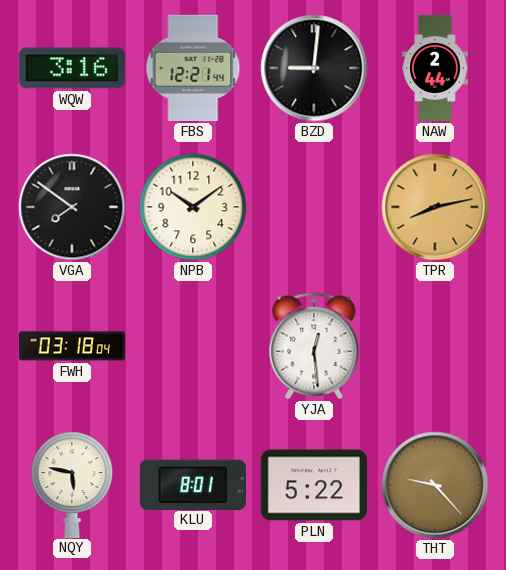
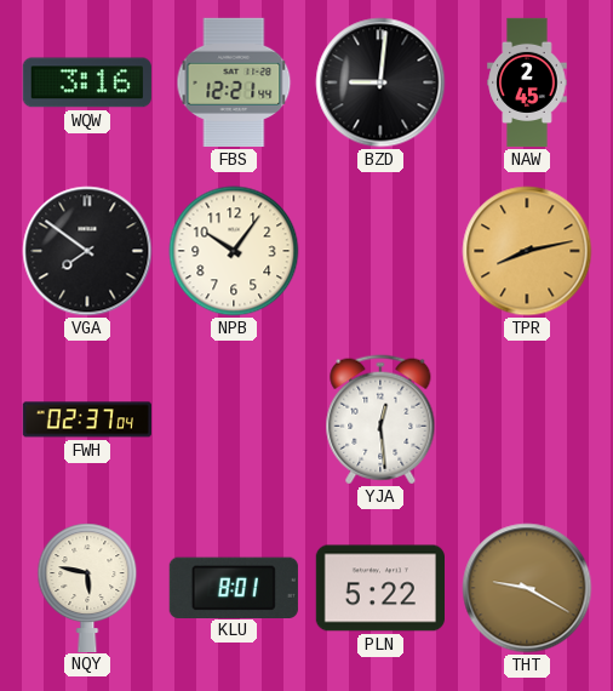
NAW: 2:44 -> 2:45
NPB: 10:09 -> 10:06
FWH: 03:18 -> 02:37
THT: 9:23 -> 9:20
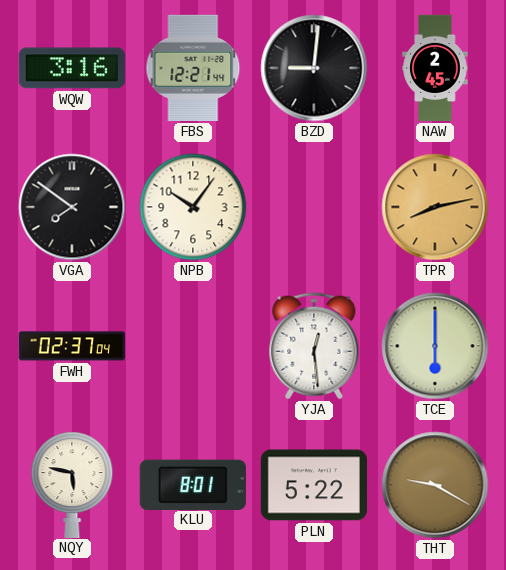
TCE: none -> 6:00
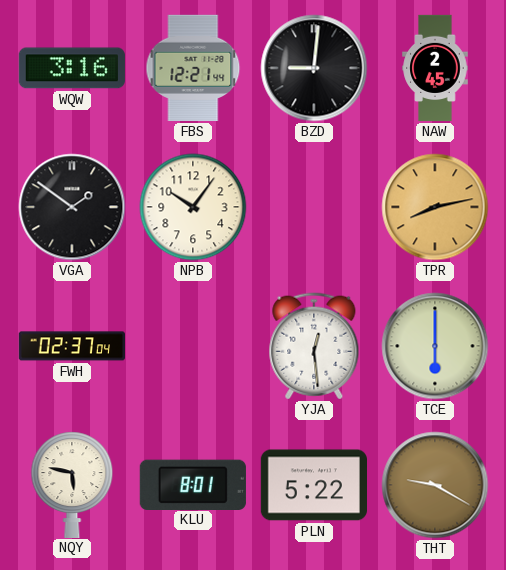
VGA: 7:51 -> 1:51
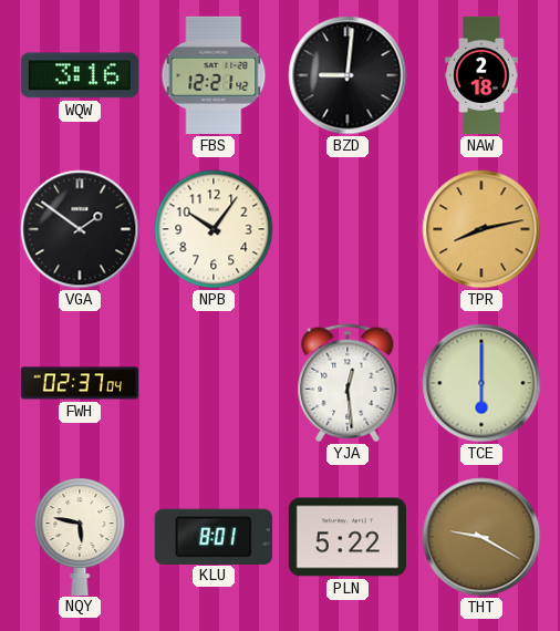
FBS: 12:21:44 -> 12:21:42
NAW: 2:45 -> 2:18
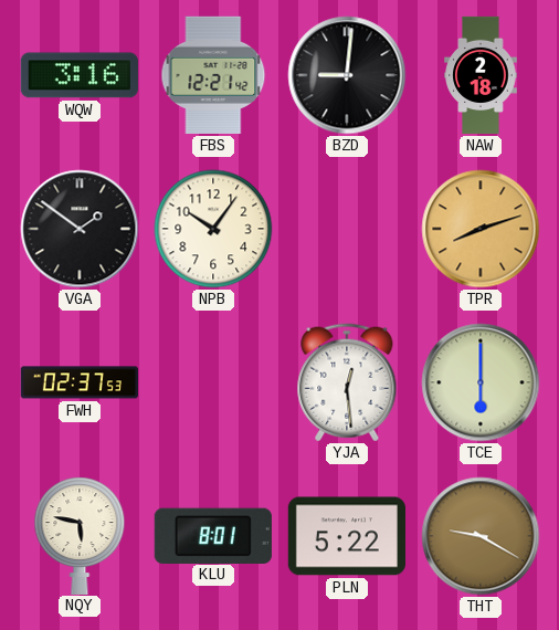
TPR: 8:13 -> 8:12
FWH: 02:37:04 -> 02:37:53
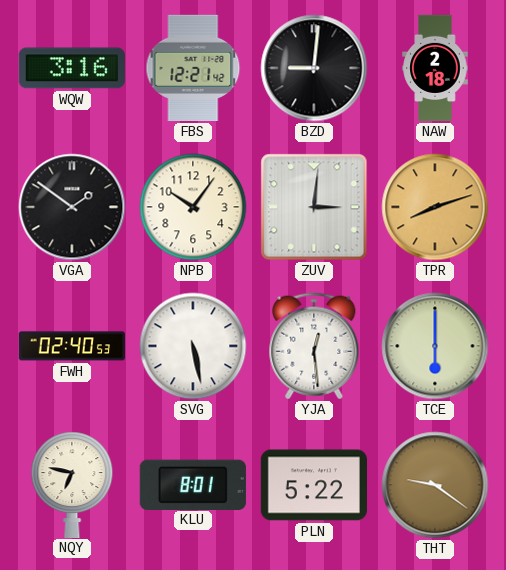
ZUV: none -> 3:01
FWH: 02:37 -> 02:40
SVG: none -> 5:28
NQY: 5:47 -> 6:47
THT: 9:20 -> 9:21
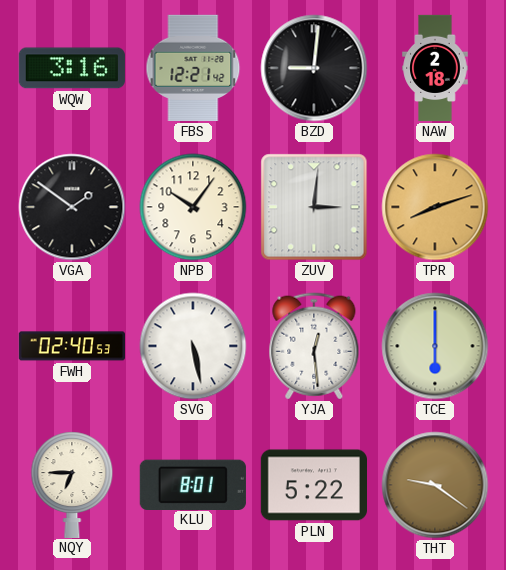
NQY: 6:47 -> 6:45
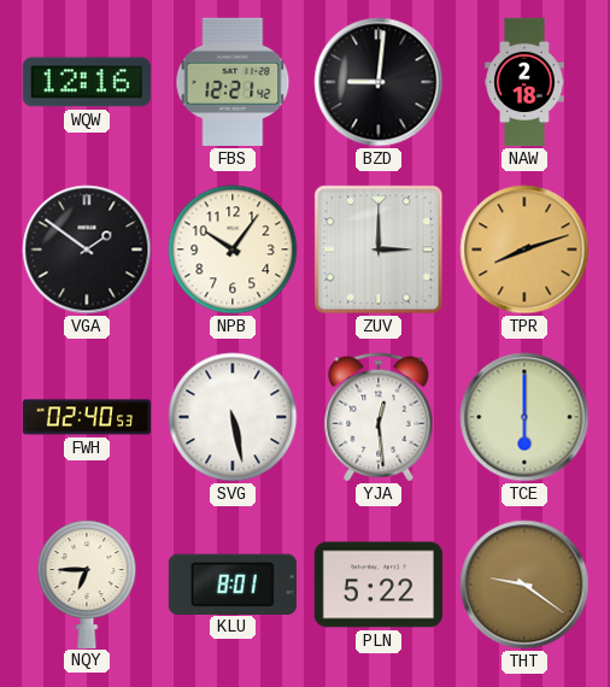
WQW: 3:16 -> 12:16
ZUV: 3:01 -> 3:00
